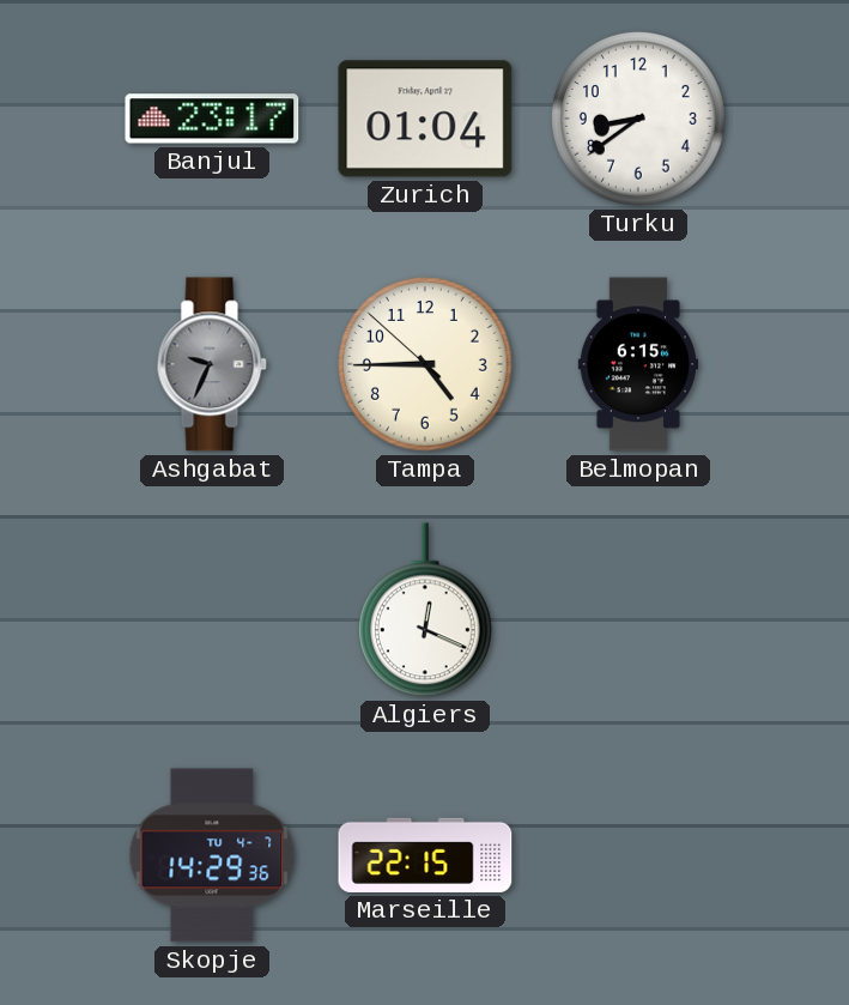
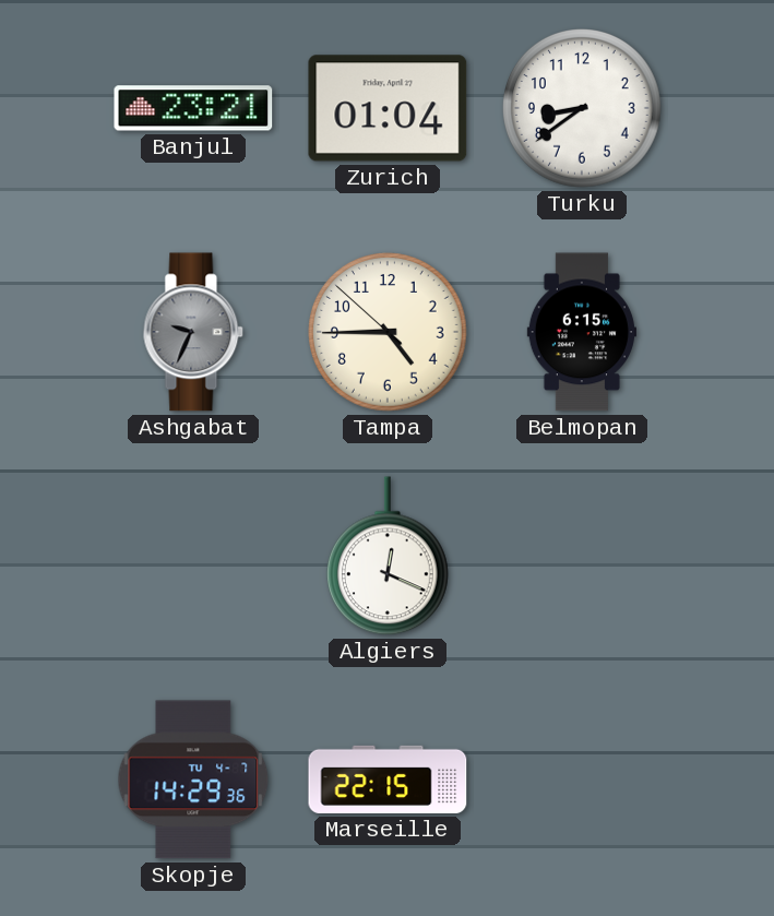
Banjul: 23:17 -> 23:21
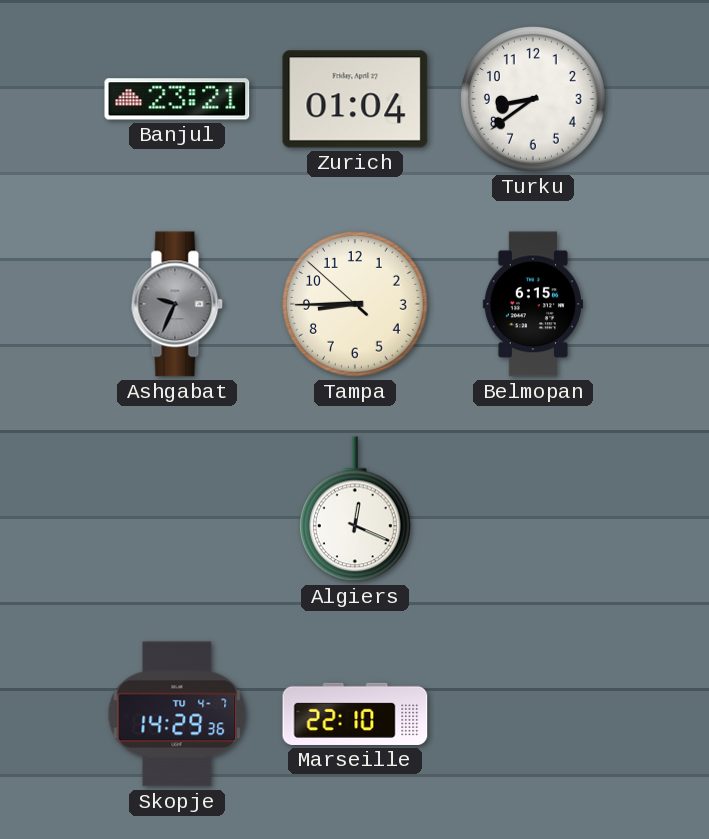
Tampa: 4:44 -> 8:44
Marseille: 22:15 -> 22:10
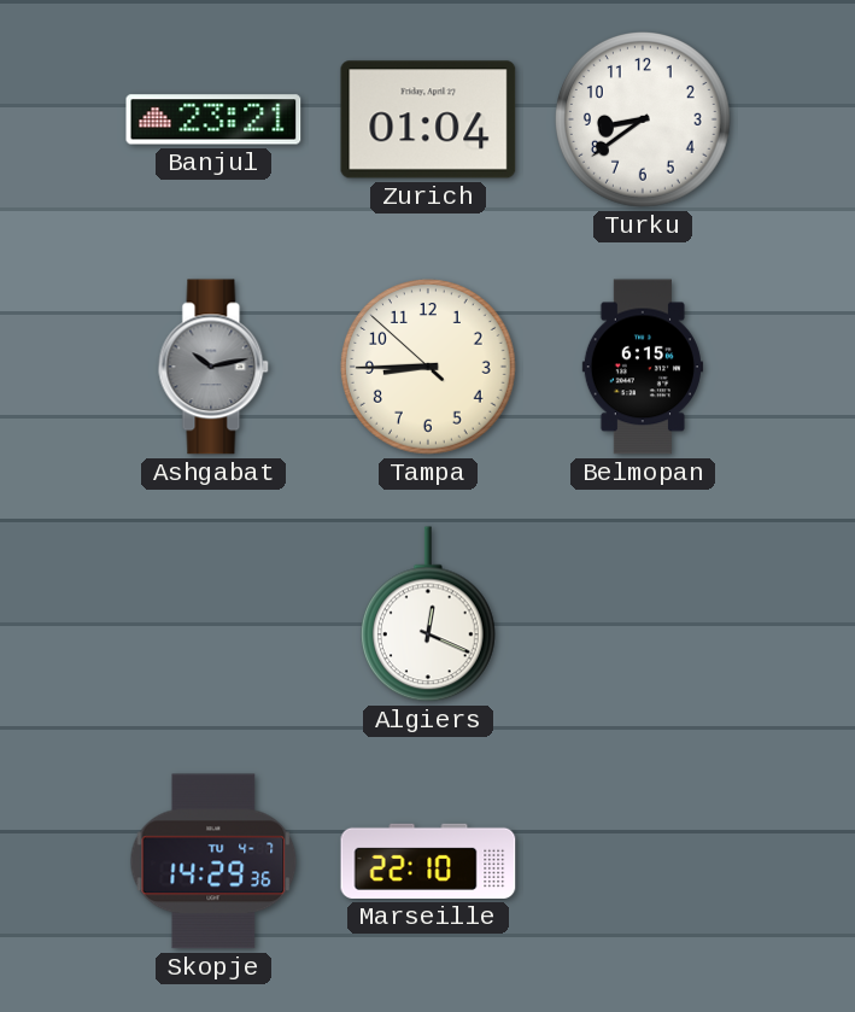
Ashgabat: 9:34 -> 10:13
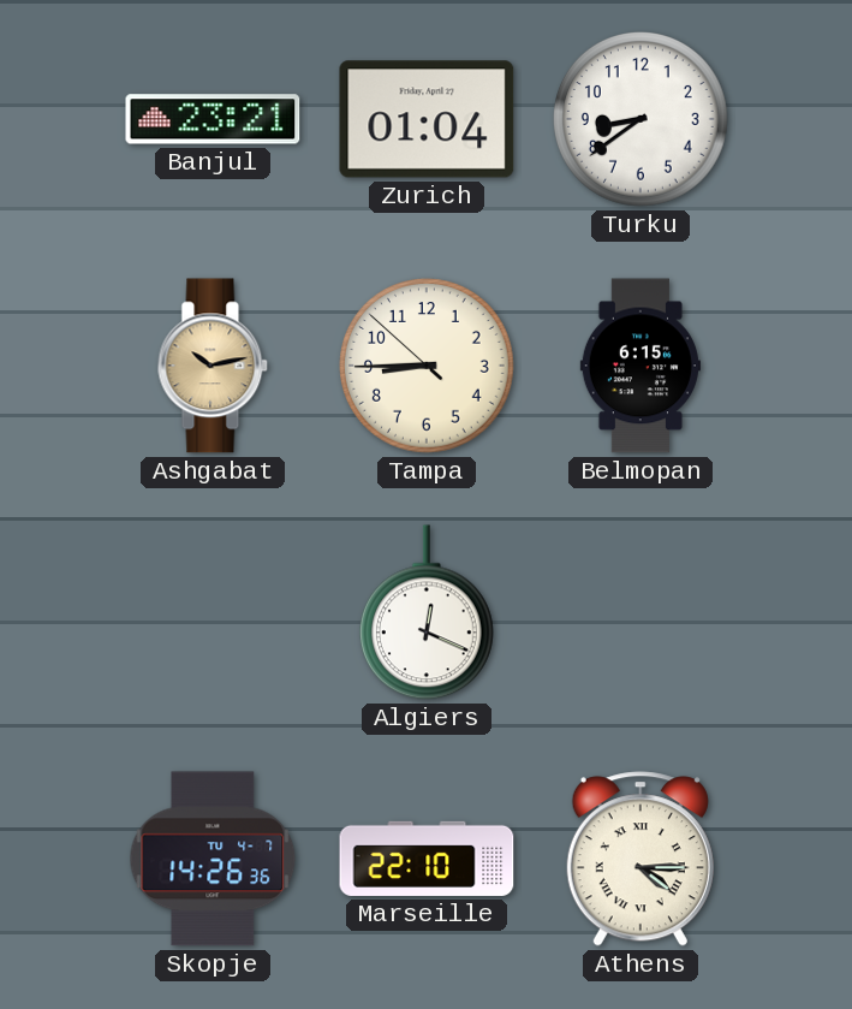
Ashgabat dial: grey -> champagne
Skopje: 14:29 -> 14:26
Athens: none -> 4:15
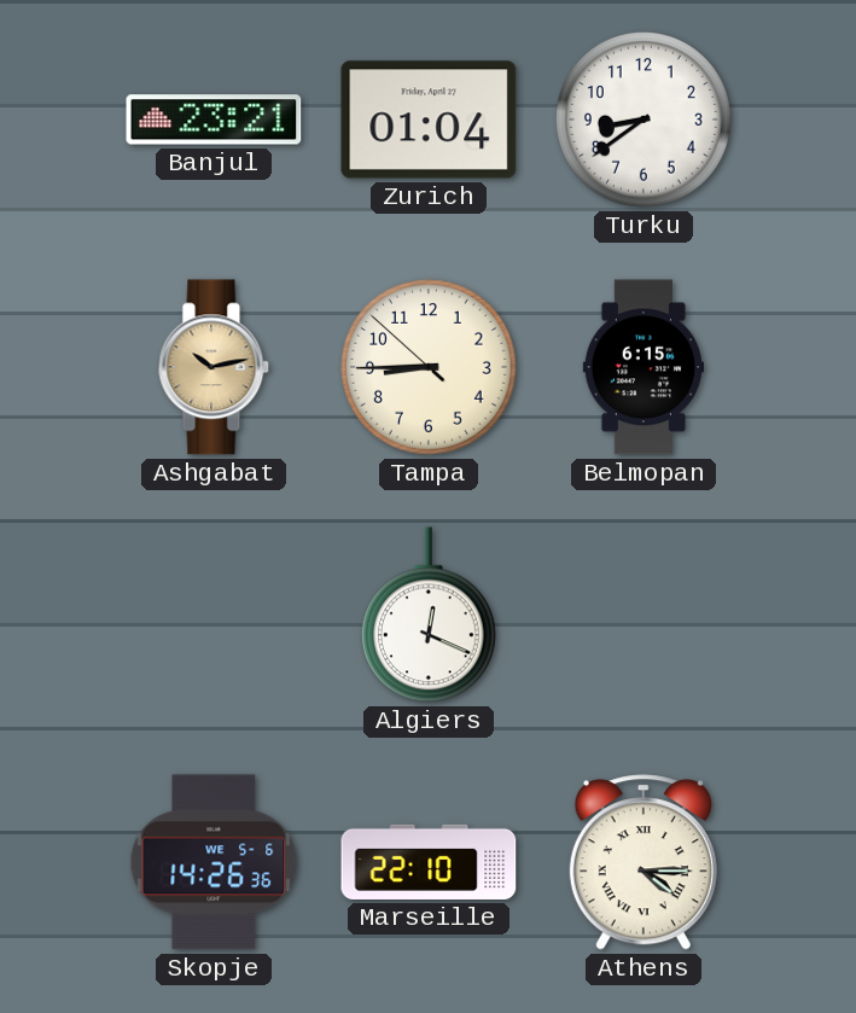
Skopje date: TU 4-7 -> WE 5-6
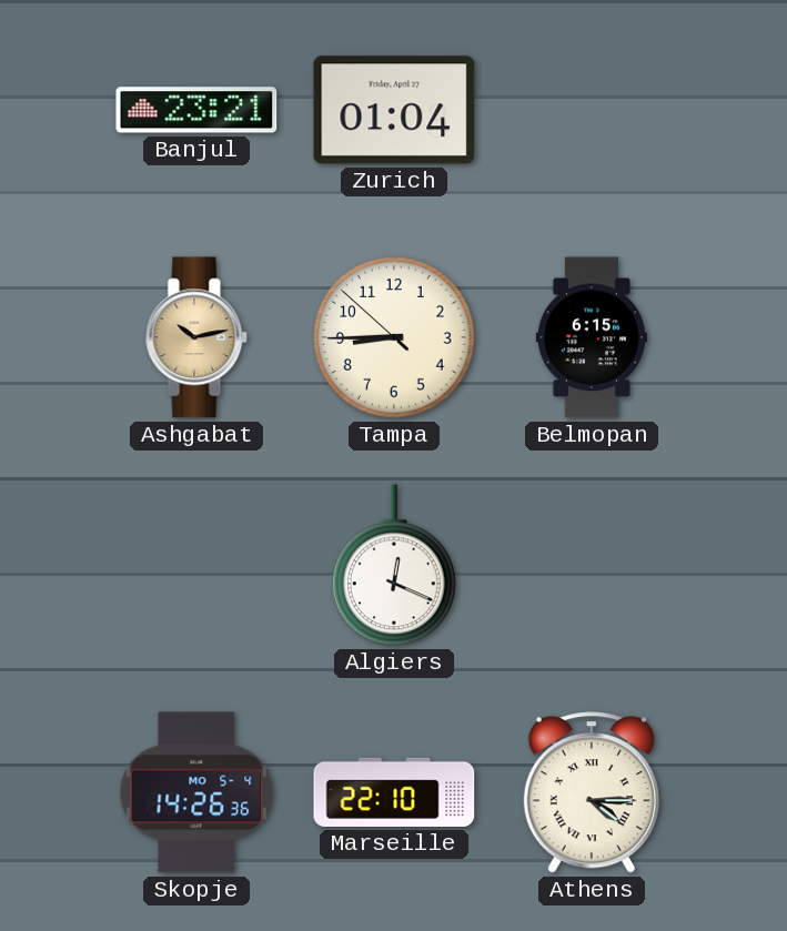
Turku: 8:39 -> none
Skopje date: WE 5-6 -> MO 5-4
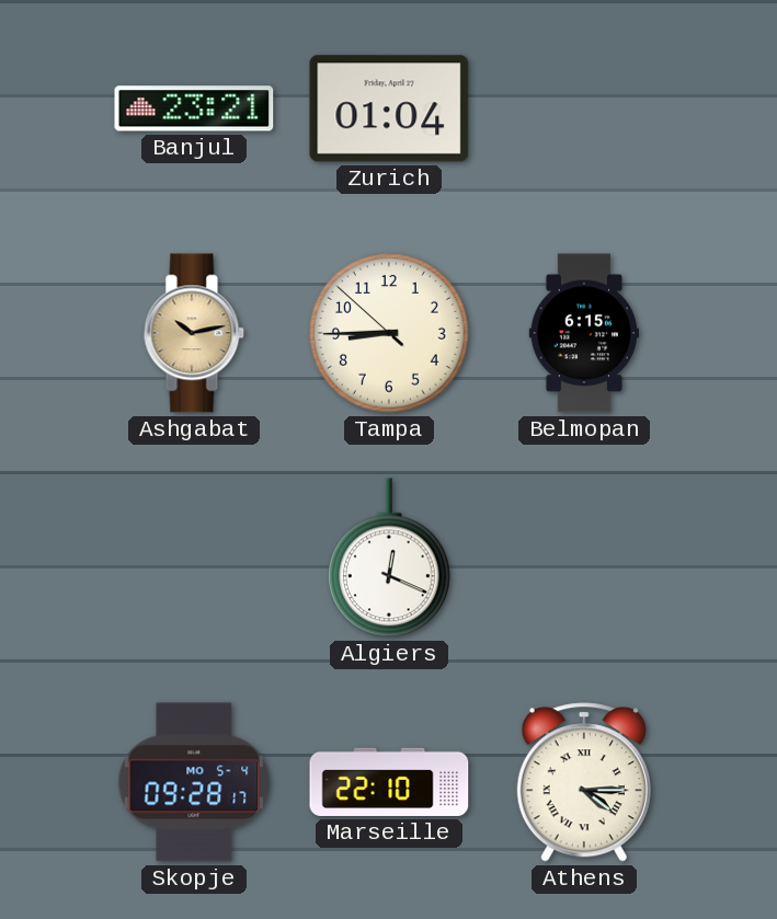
Skopje: 14:26 -> 09:28
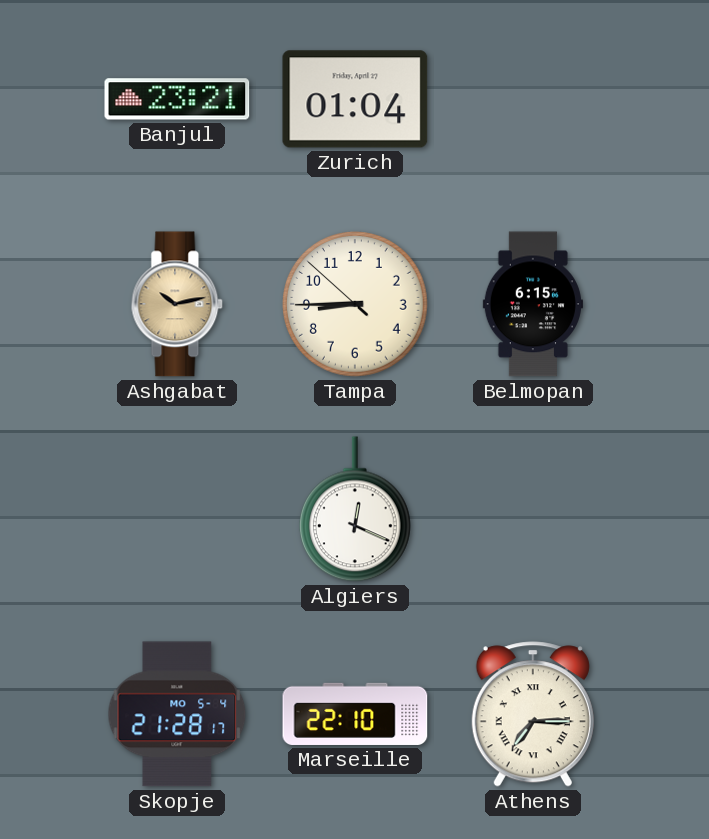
Skopje: 09:28 -> 21:28
Athens: 4:15 -> 7:15
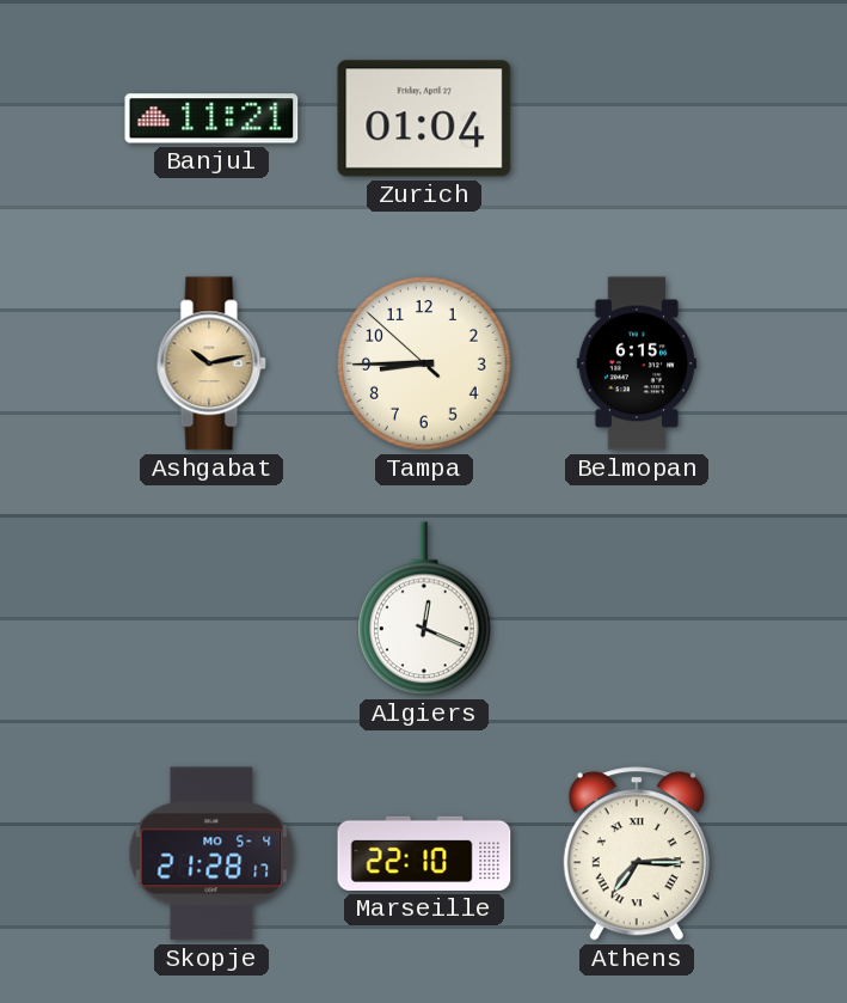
Banjul: 23:21 -> 11:21
